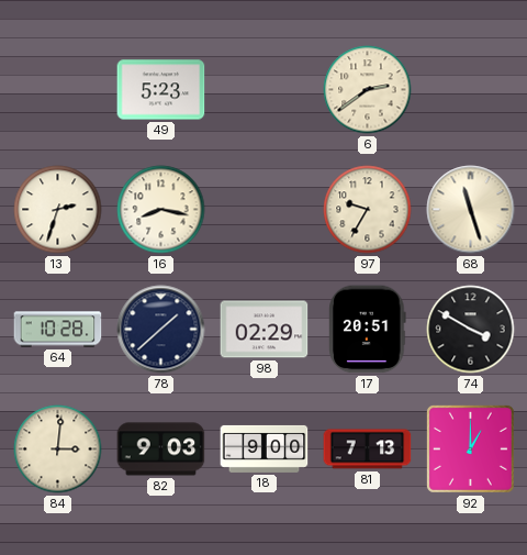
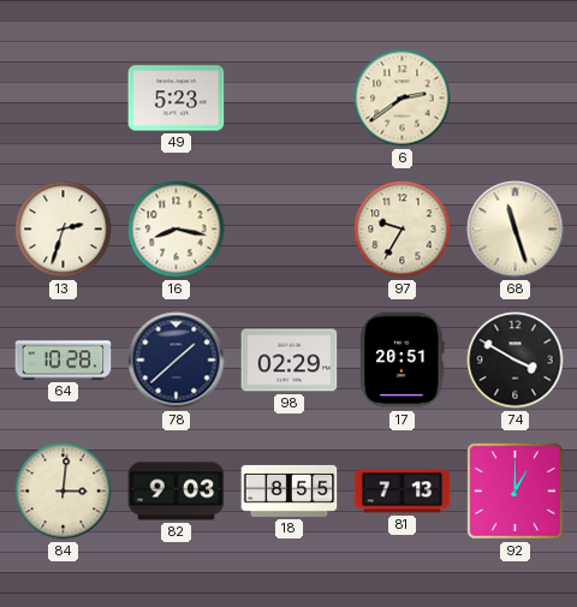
18: 9:00 -> 8:55
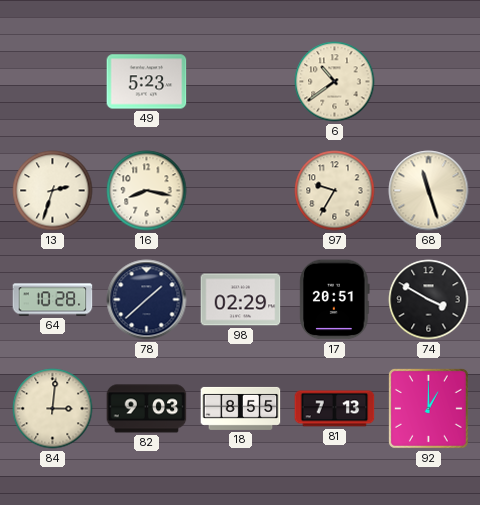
6: 2:39 -> 10:39
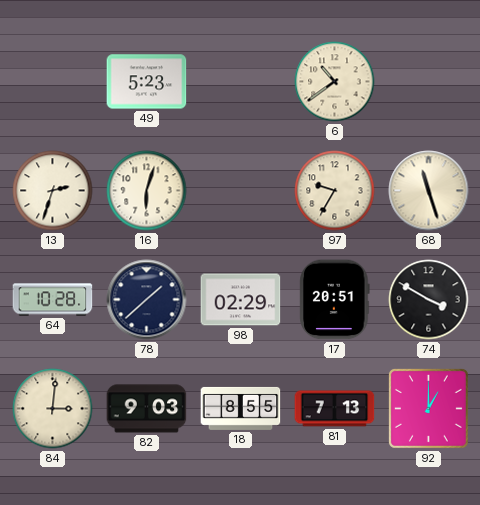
16: 8:17 -> 6:03
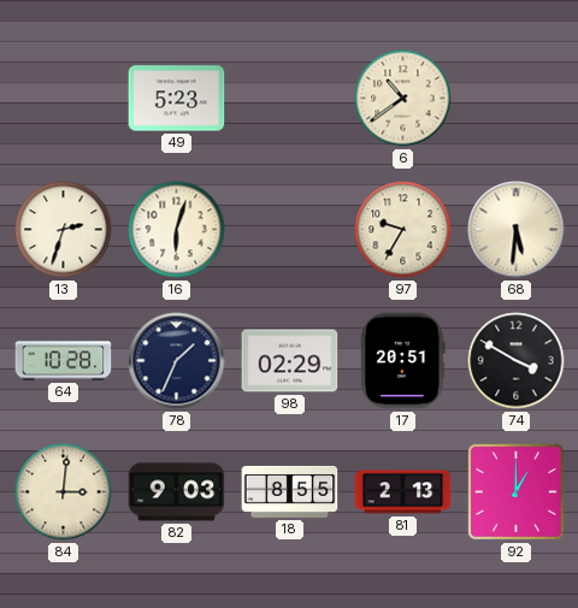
68: 11:27 -> 5:31
78: 1:38 -> 1:34
81: 7:13 -> 2:13
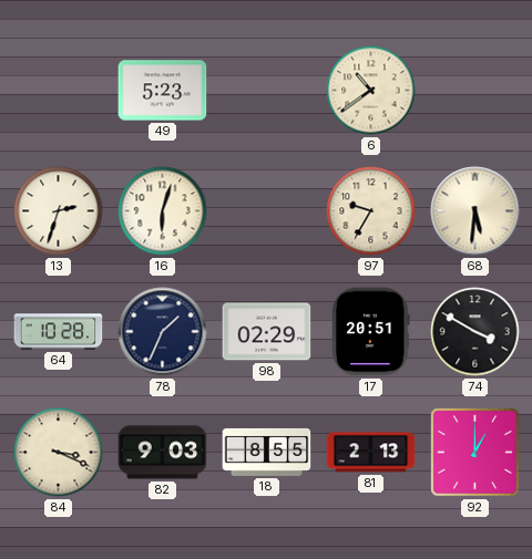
84: 3:01 -> 3:19
